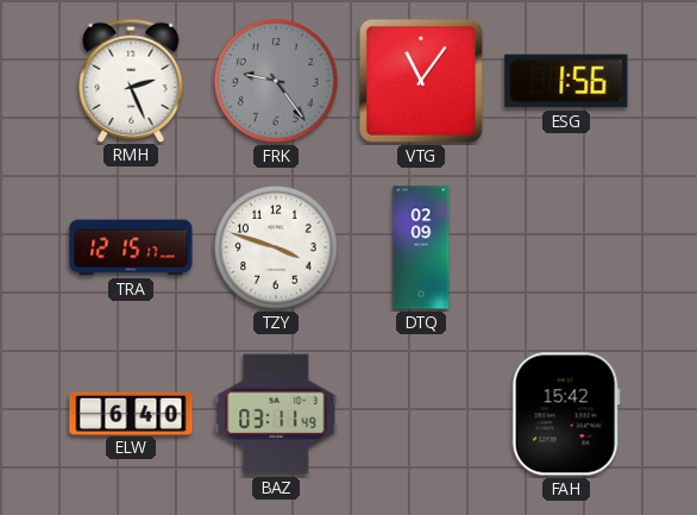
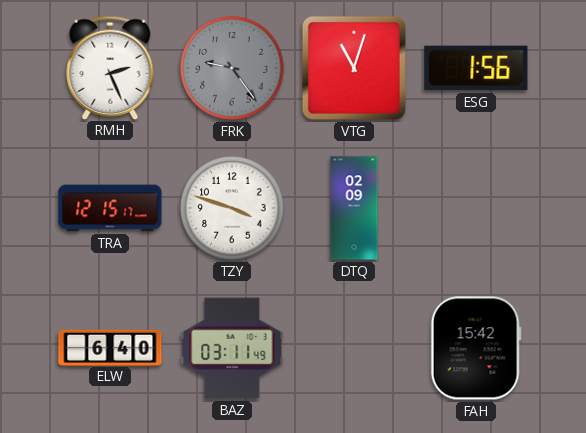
VTG: 11:06 -> 11:03
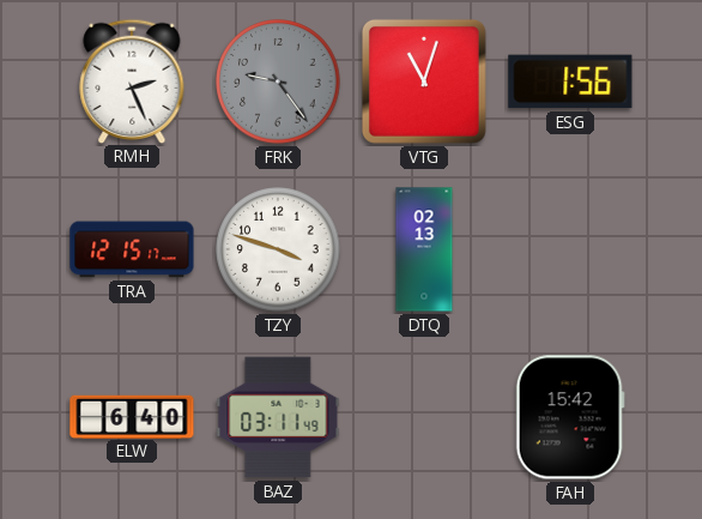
DTQ: 02:09 -> 02:13
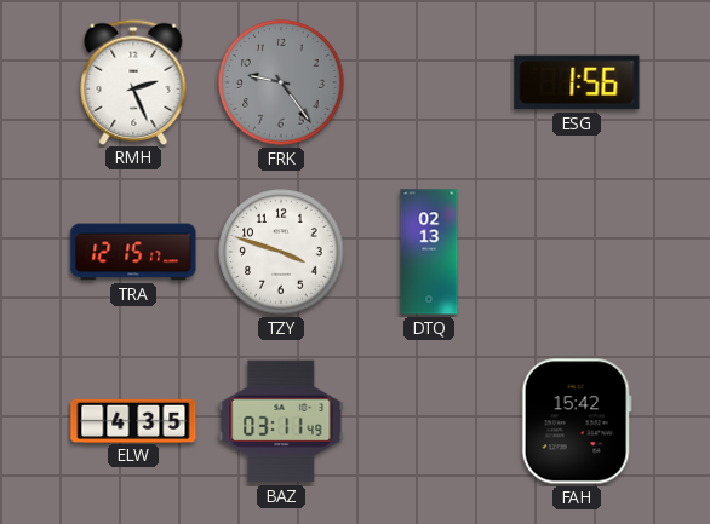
VTG: 11:03 -> none
ELW: 6:40 -> 4:35
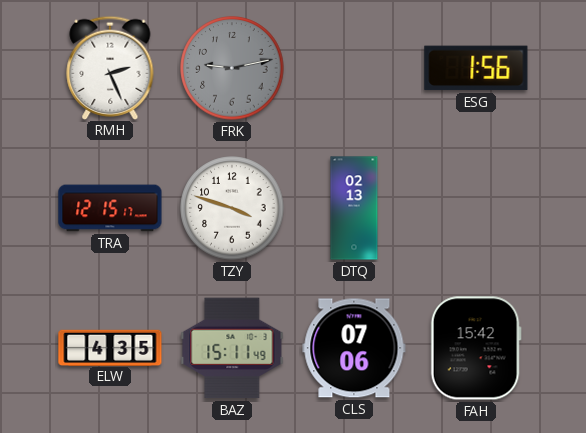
FRK: 9:24 -> 9:13
BAZ: 03:11 -> 15:11
CLS: none -> 07:06
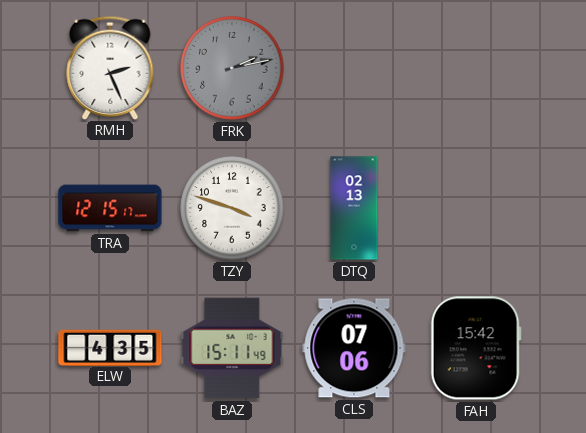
FRK: 9:13 -> 2:13
ESG: 1:56 -> none
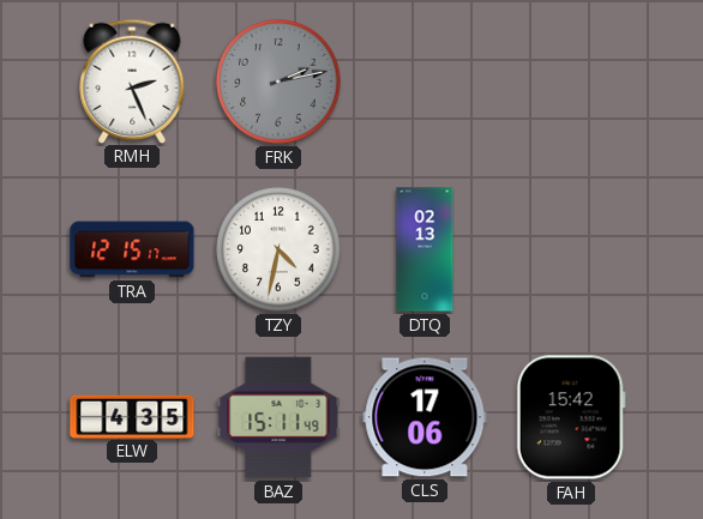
TZY: 3:48 -> 4:32
CLS: 07:06 -> 17:06
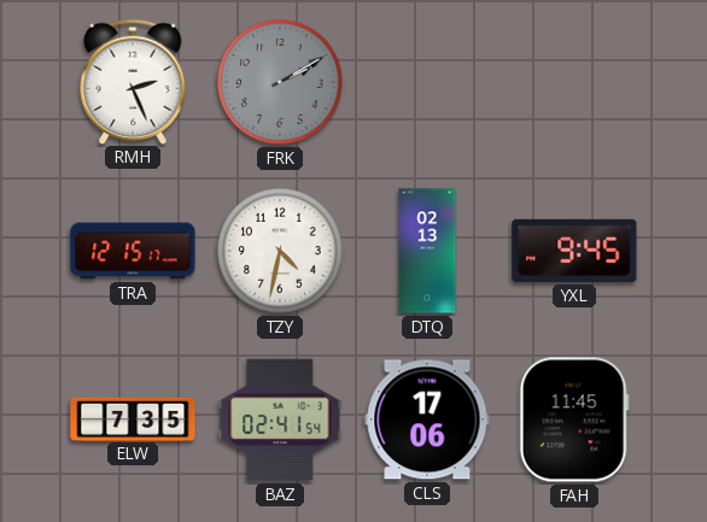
FRK: 2:13 -> 2:10
YXL: none -> 9:45
ELW: 4:35 -> 7:35
BAZ: 15:11 -> 02:41
FAH: 15:42 -> 11:45
